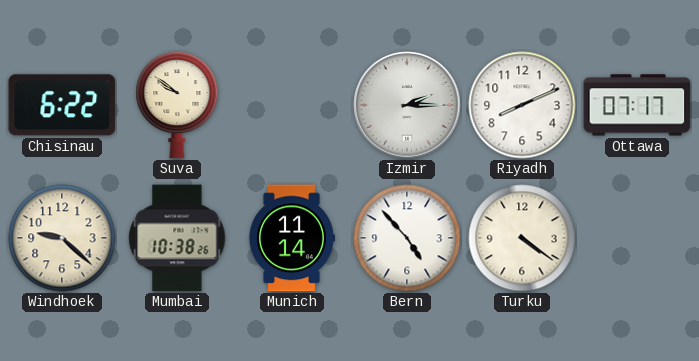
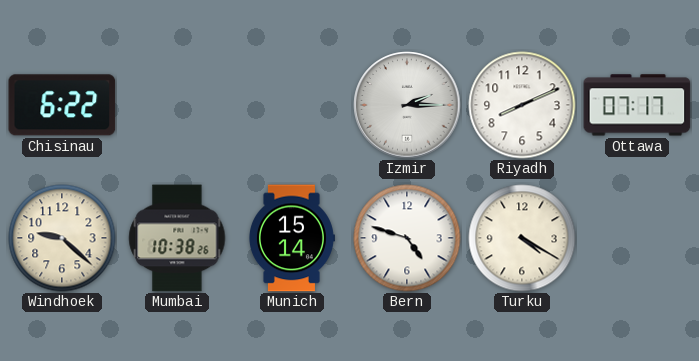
Suva: 9:51 -> none
Munich: 11:14 -> 15:14
Bern: 4:53 -> 4:48
Turku: 4:21 -> 4:20
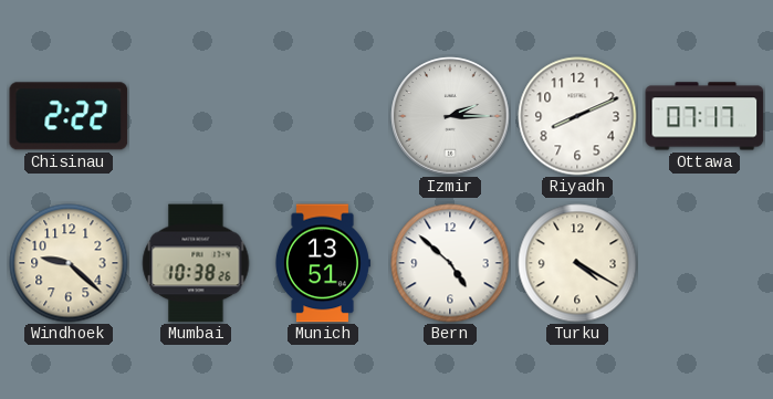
Chisinau: 6:22 -> 2:22
Munich: 15:14 -> 13:51
Bern: 4:48 -> 4:52
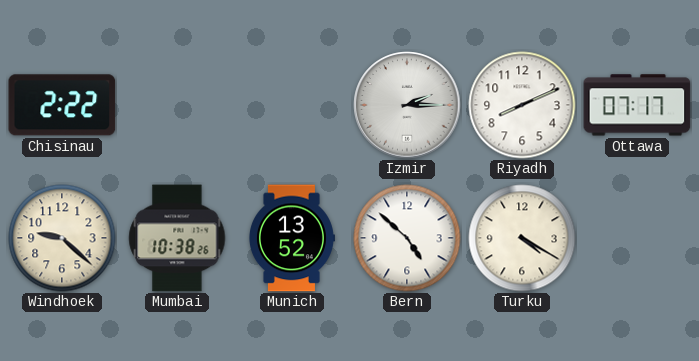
Munich: 13:51 -> 13:52
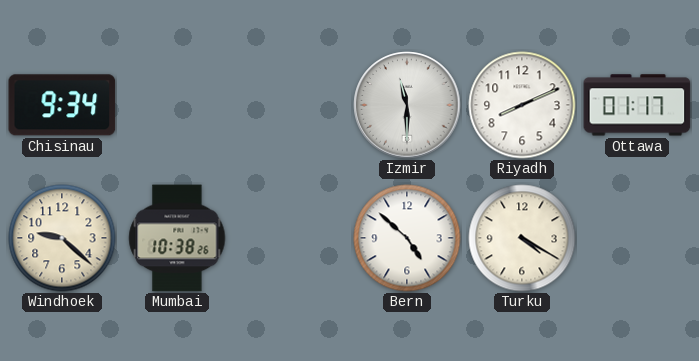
Chisinau: 2:22 -> 9:34
Izmir: 2:15 -> 11:30
Ottawa: 07:17 -> 01:17
Munich: 13:52 -> none
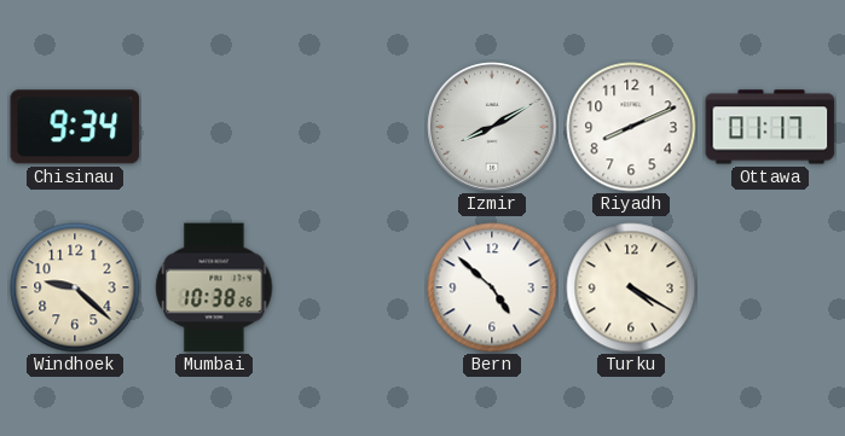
Izmir: 11:30 -> 8:10
